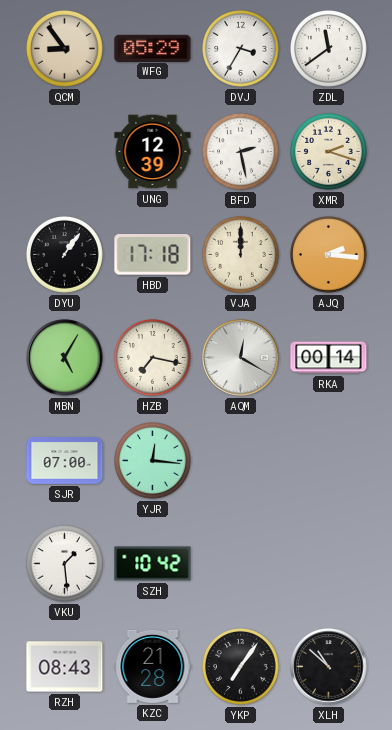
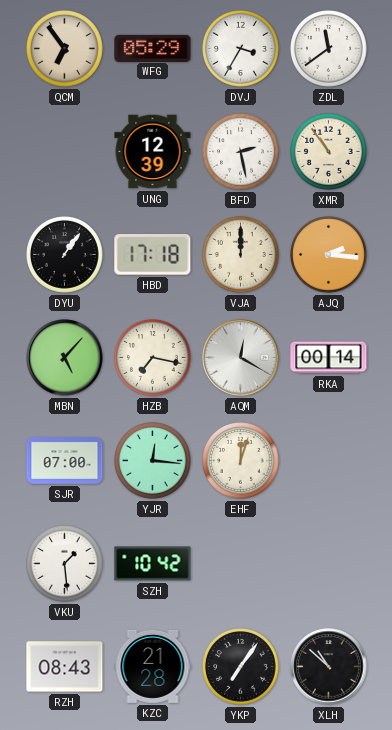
QCM: 8:54 -> 6:54
XMR: 2:18 -> 10:54
MBN: 5:05 -> 5:07
EHF: none -> 12:03
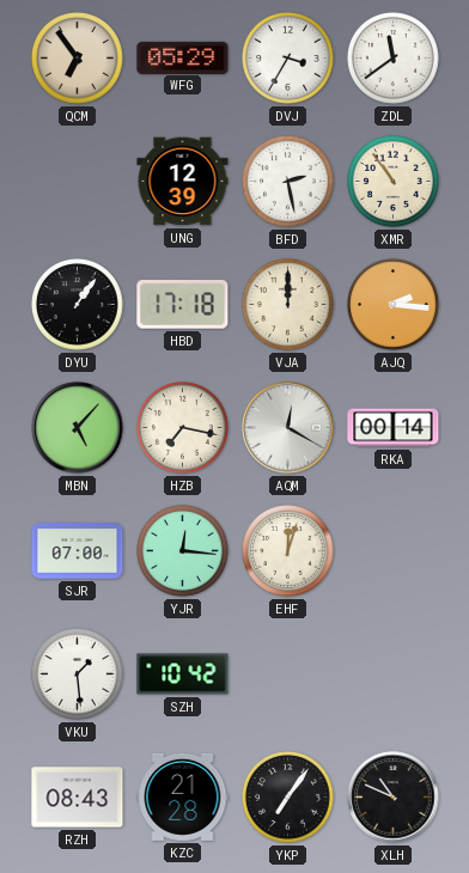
XLH: 10:52 -> 10:49
